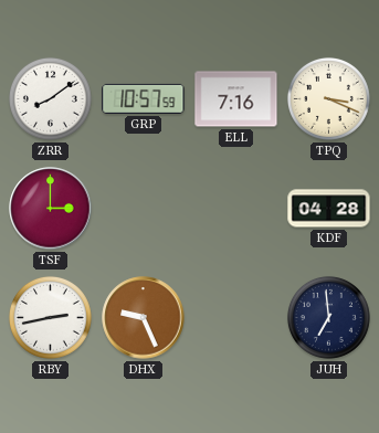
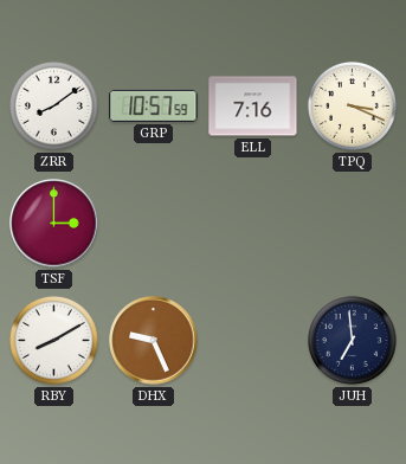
KDF: 04:28 -> none
RBY: 2:43 -> 8:10
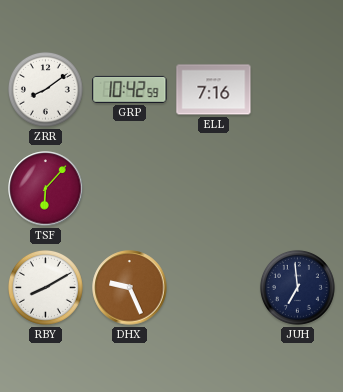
GRP: 10:57 -> 10:42
TPQ: 3:19 -> none
TSF: 3:00 -> 6:07
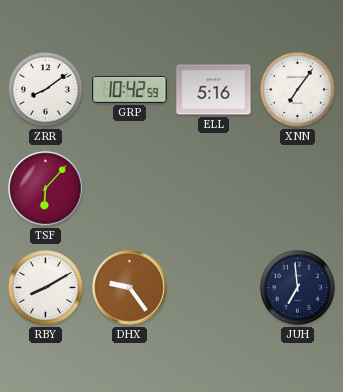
ELL: 7:16 -> 5:16
XNN: none -> 7:06
DHX: 9:26 -> 9:24
